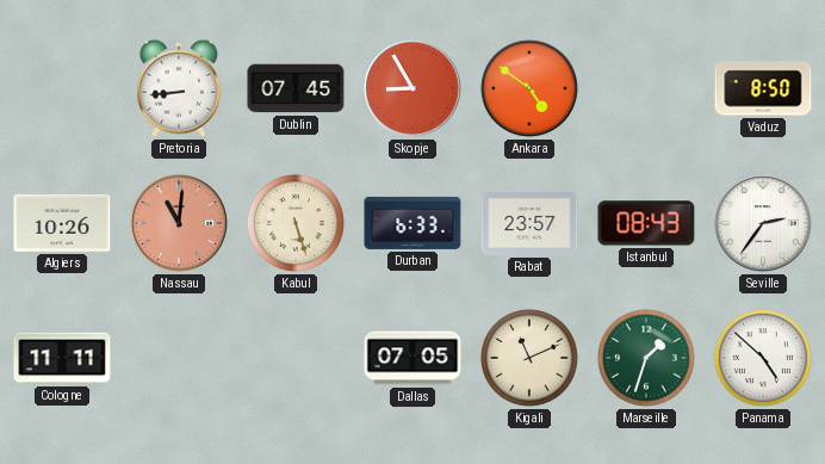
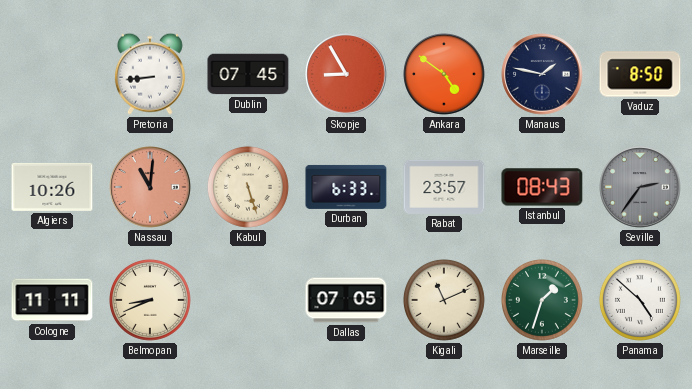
Manaus: none -> 1:47
Seville dial: white -> grey
Belmopan: none -> 8:41
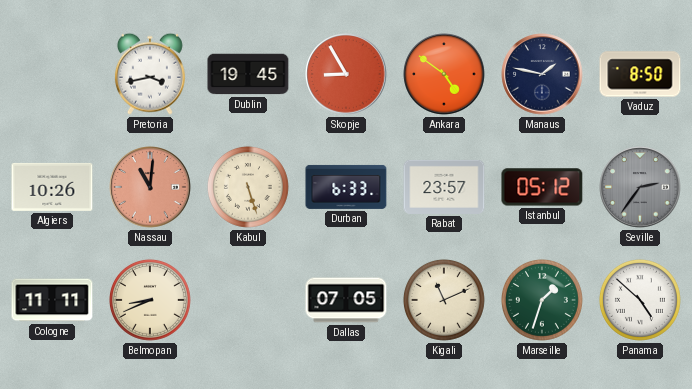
Pretoria: 8:44 -> 3:43
Dublin: 07:45 -> 19:45
Istanbul: 08:43 -> 05:12
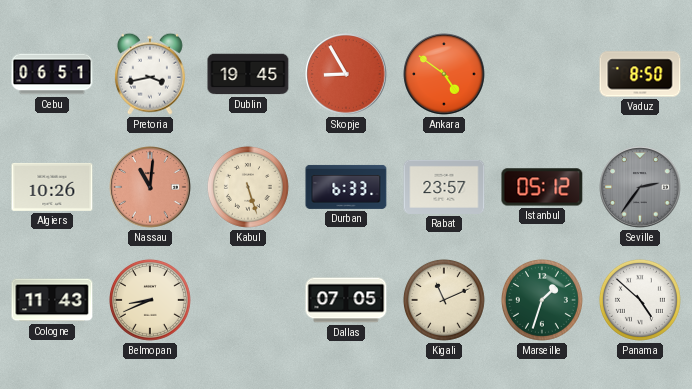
Cebu: none -> 06:51
Manaus: 1:47 -> none
Cologne: 11:11 -> 11:43
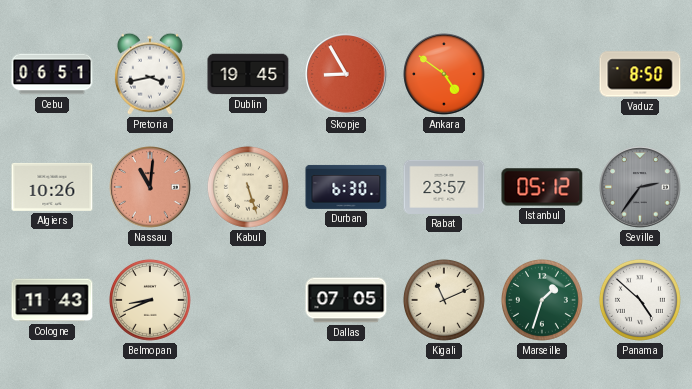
Durban: 6:33 -> 6:30
